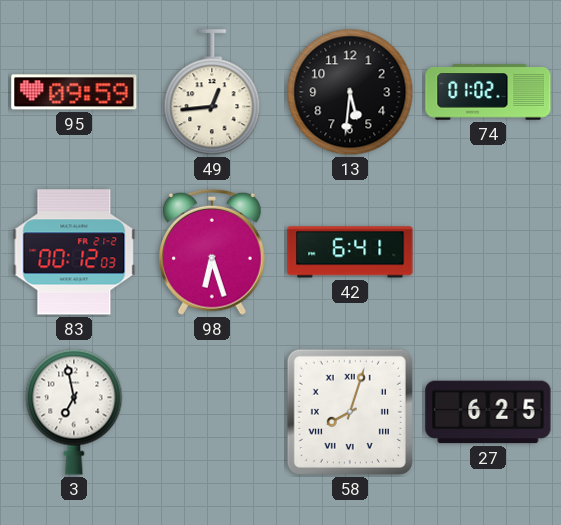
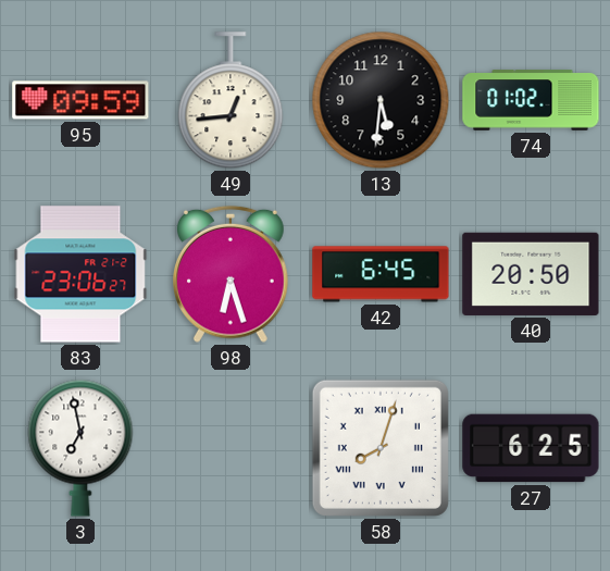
83: 00:12 -> 23:06
42: 6:41 -> 6:45
40: none -> 20:50
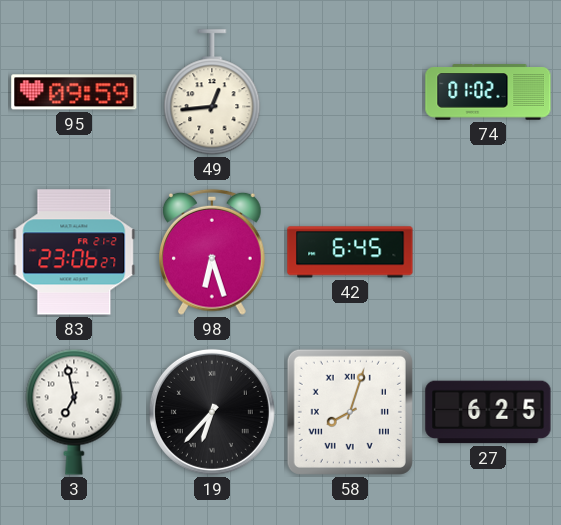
13: 5:31 -> none
40: 20:50 -> none
19: none -> 6:37
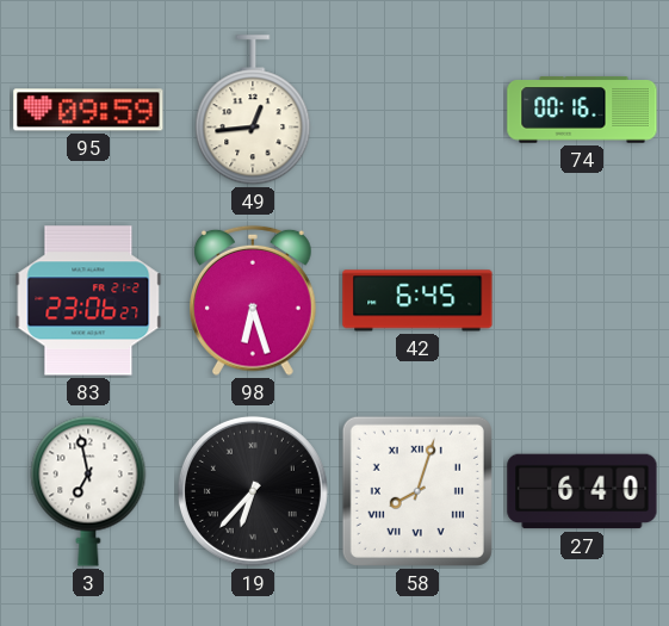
74: 01:02 -> 00:16
27: 6:25 -> 6:40
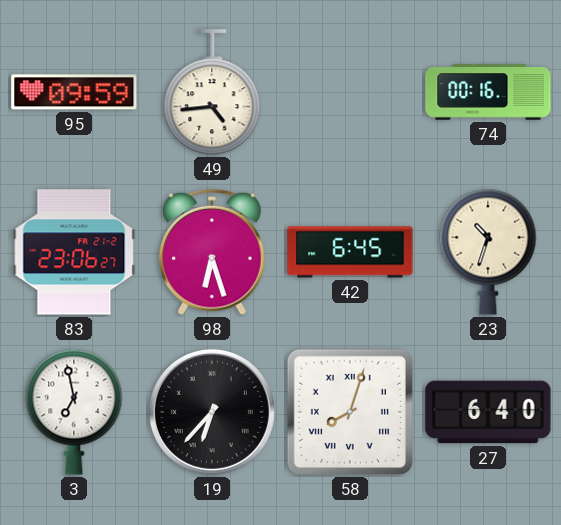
49: 12:44 -> 4:44
23: none -> 10:33
